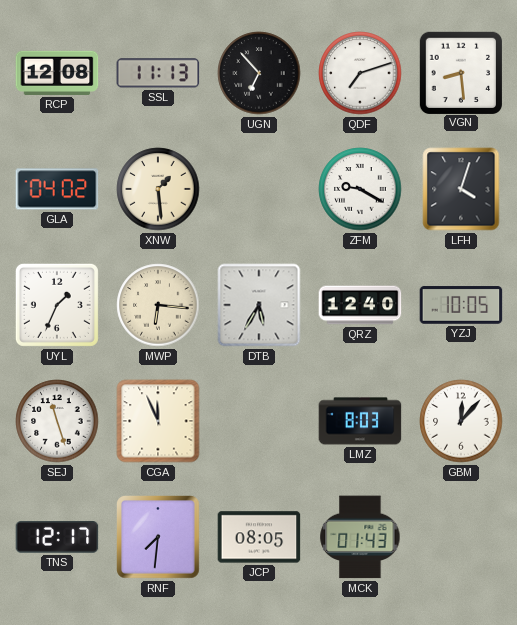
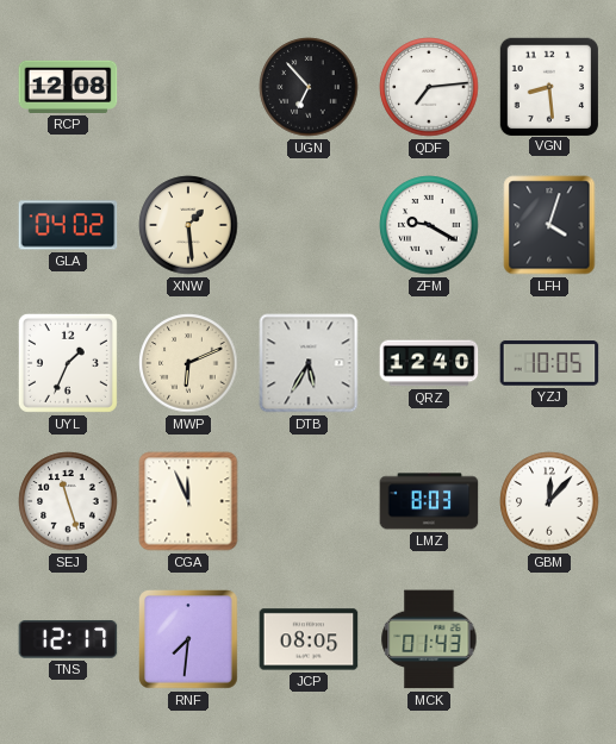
SSL: 11:13 -> none
QDF: 7:12 -> 7:14
MWP: 6:16 -> 6:11
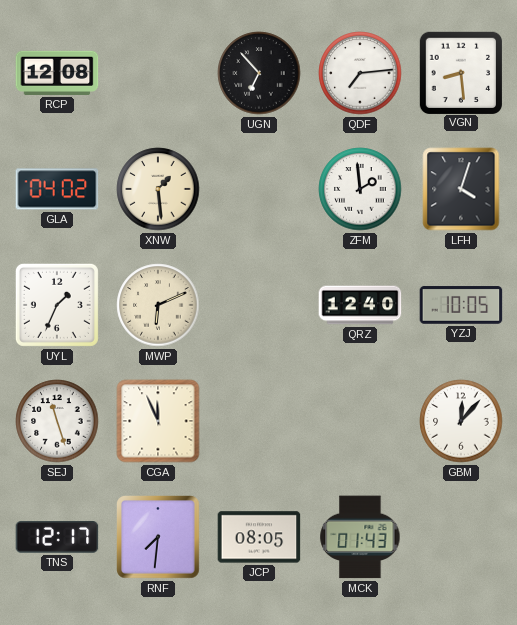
ZFM: 9:20 -> 1:59
DTB: 5:35 -> none
LMZ: 8:03 -> none
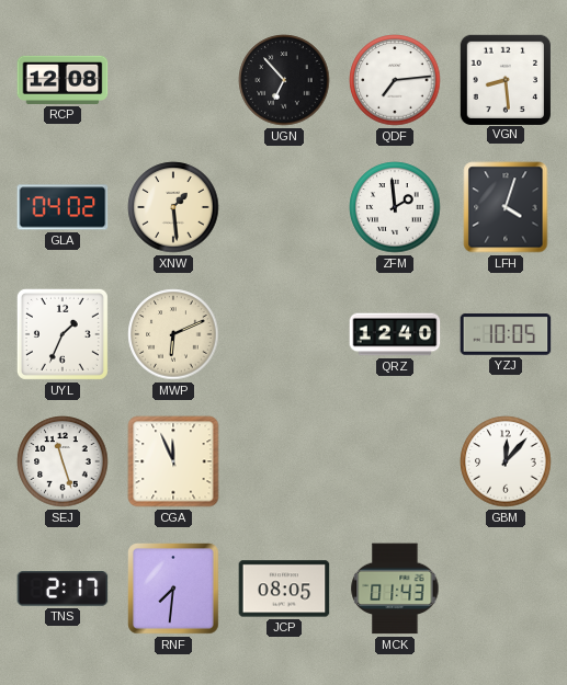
TNS: 12:17 -> 2:17
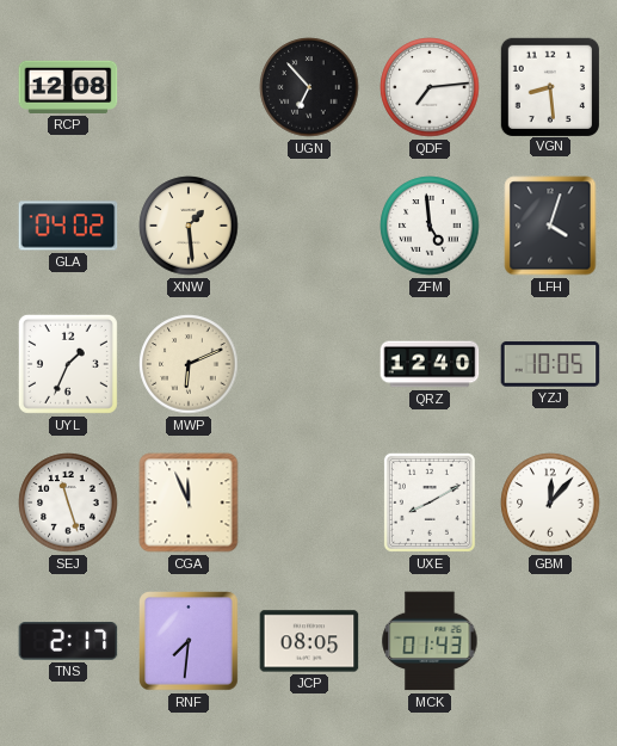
ZFM: 1:59 -> 4:59
UXE: none -> 8:10
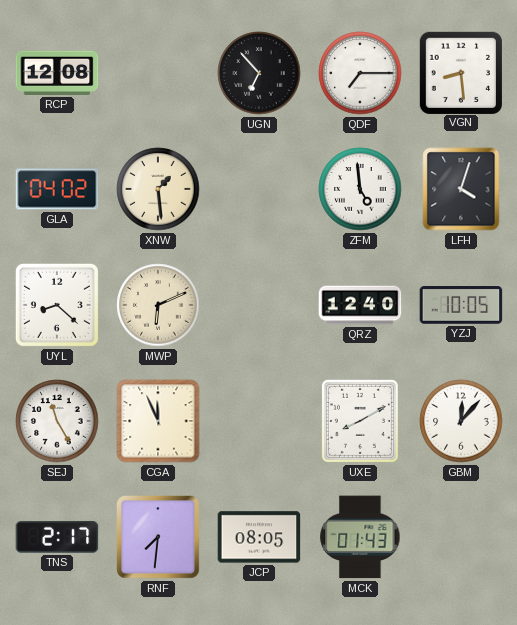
QDF: 7:14 -> 7:15
UYL: 1:34 -> 8:22
SEJ: 11:27 -> 11:25
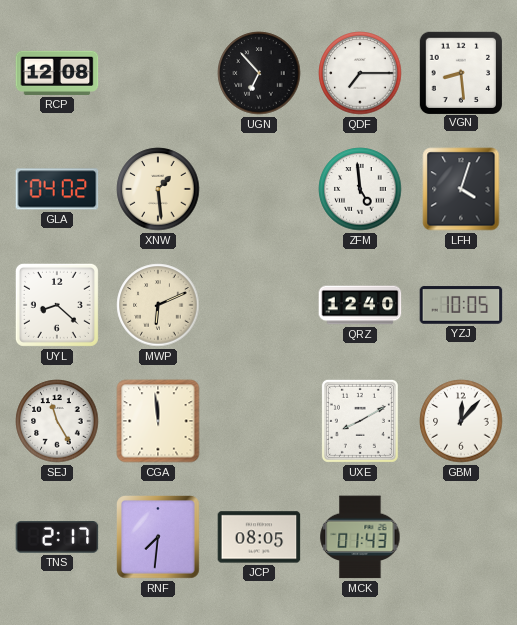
CGA: 11:56 -> 11:59
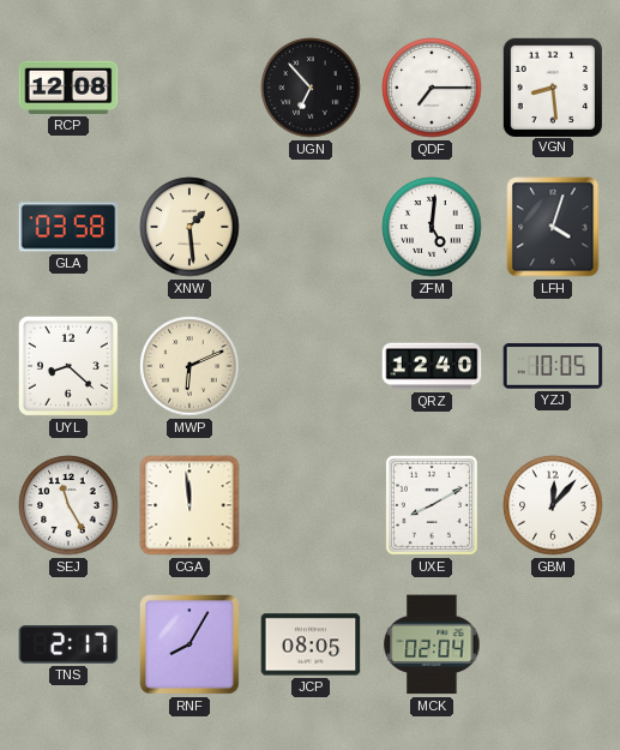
GLA: 04:02 -> 03:58
ZFM: 4:59 -> 5:01
RNF: 7:31 -> 8:05
MCK: 01:43 -> 02:04
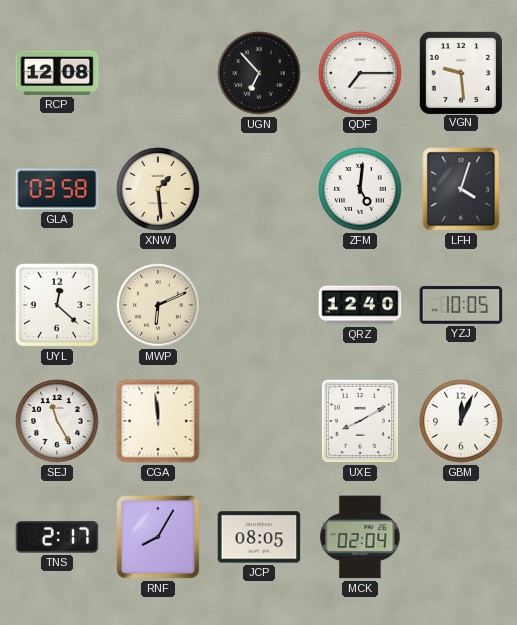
VGN: 8:29 -> 9:29
UYL: 8:22 -> 12:22
GBM: 12:07 -> 12:04
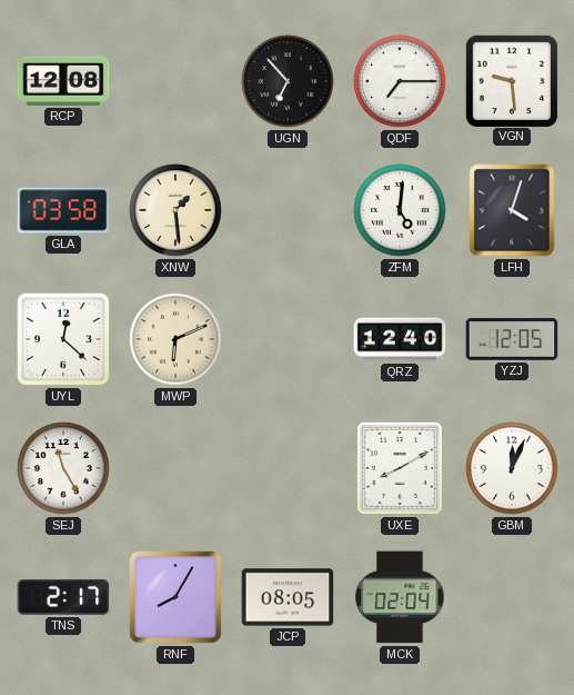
YZJ: 10:05 -> 12:05
CGA: 11:59 -> none
